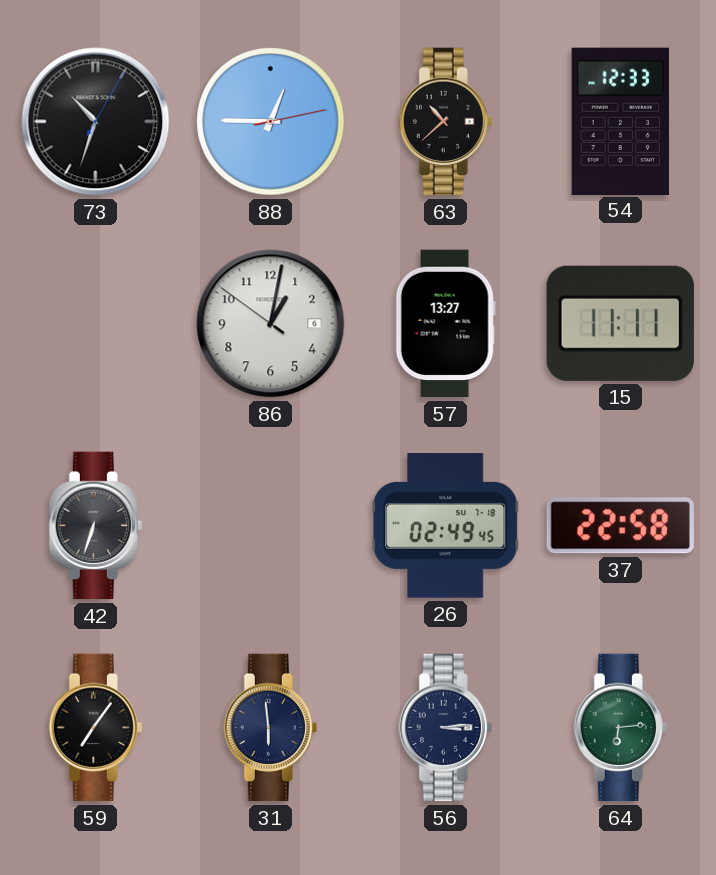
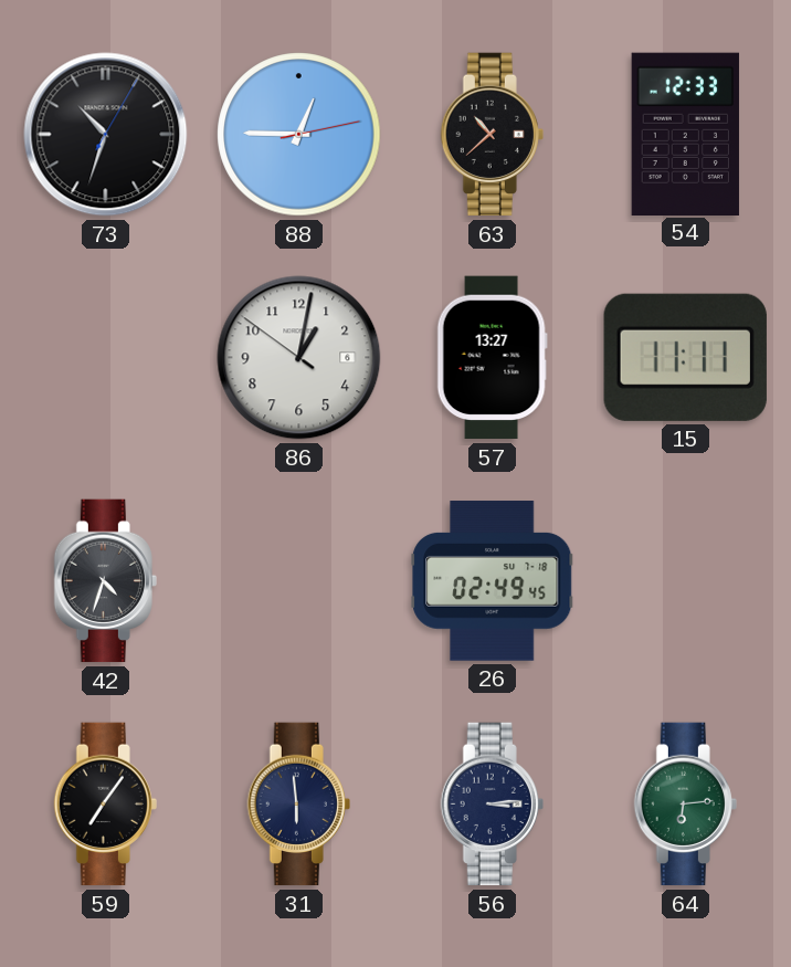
42: 6:33 -> 4:33
37: 22:58 -> none
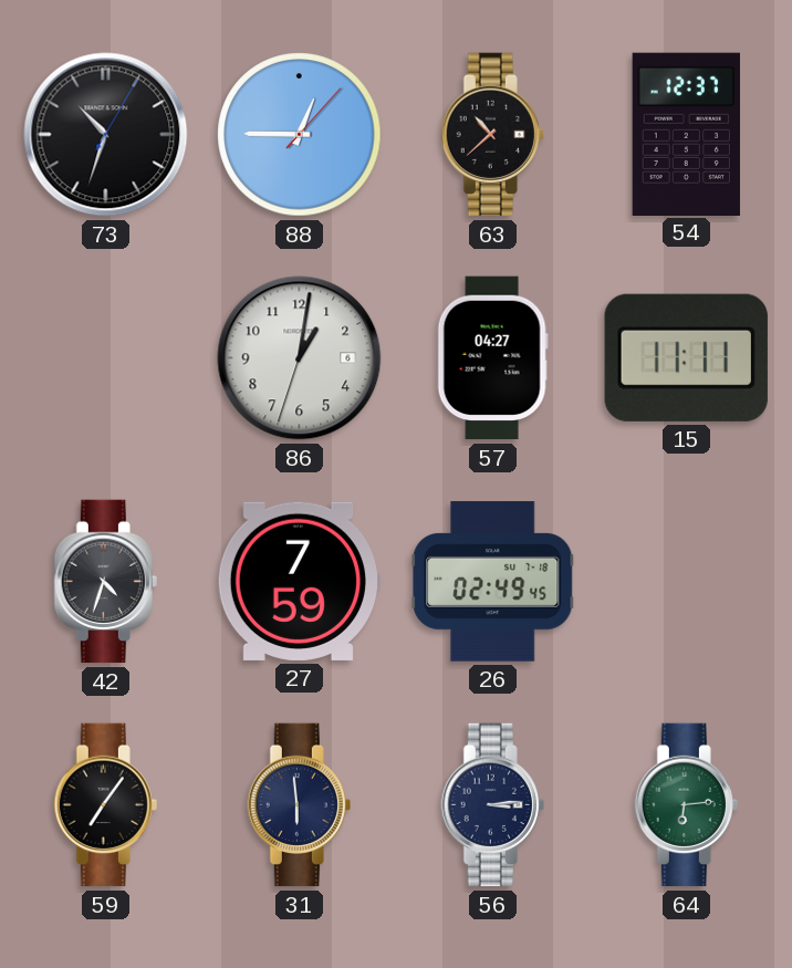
88: 12:45:13 -> 12:45:07
54: 12:33 -> 12:37
86: 1:01:51 -> 1:01:33
57: 13:27 -> 04:27
27: none -> 7:59
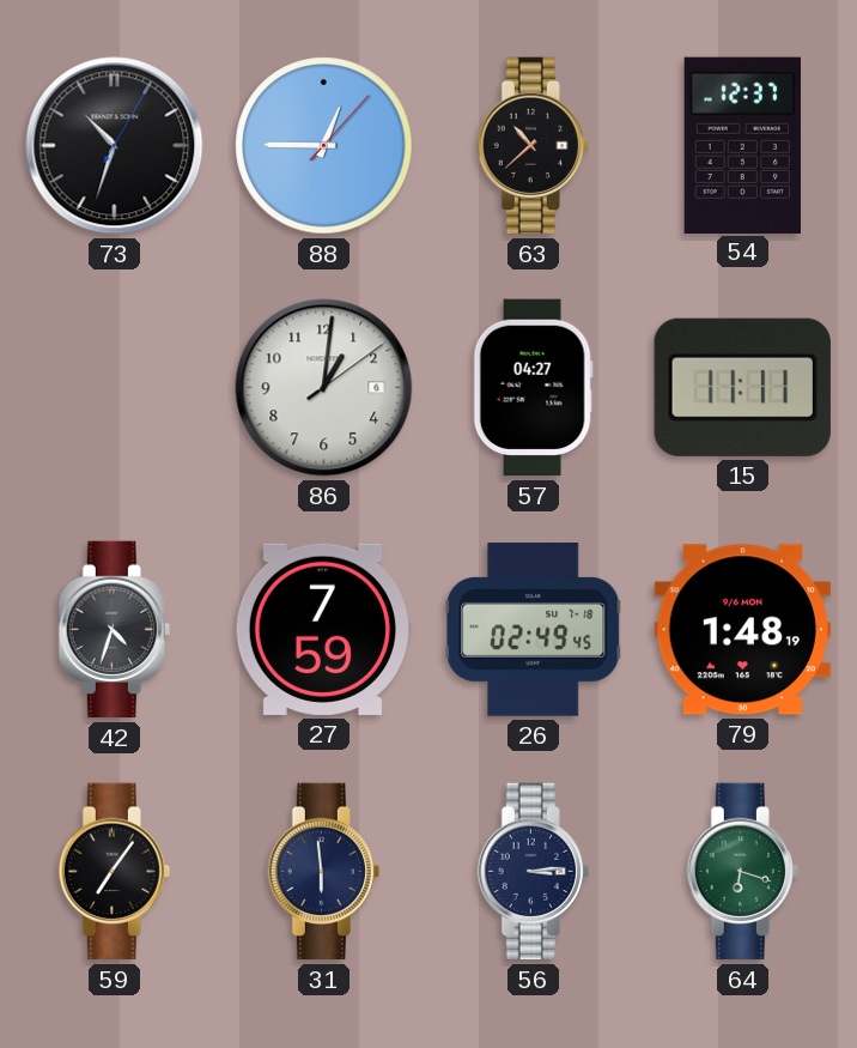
86: 1:01:33 -> 1:01:09
79: none -> 1:48
64: 6:14 -> 6:18
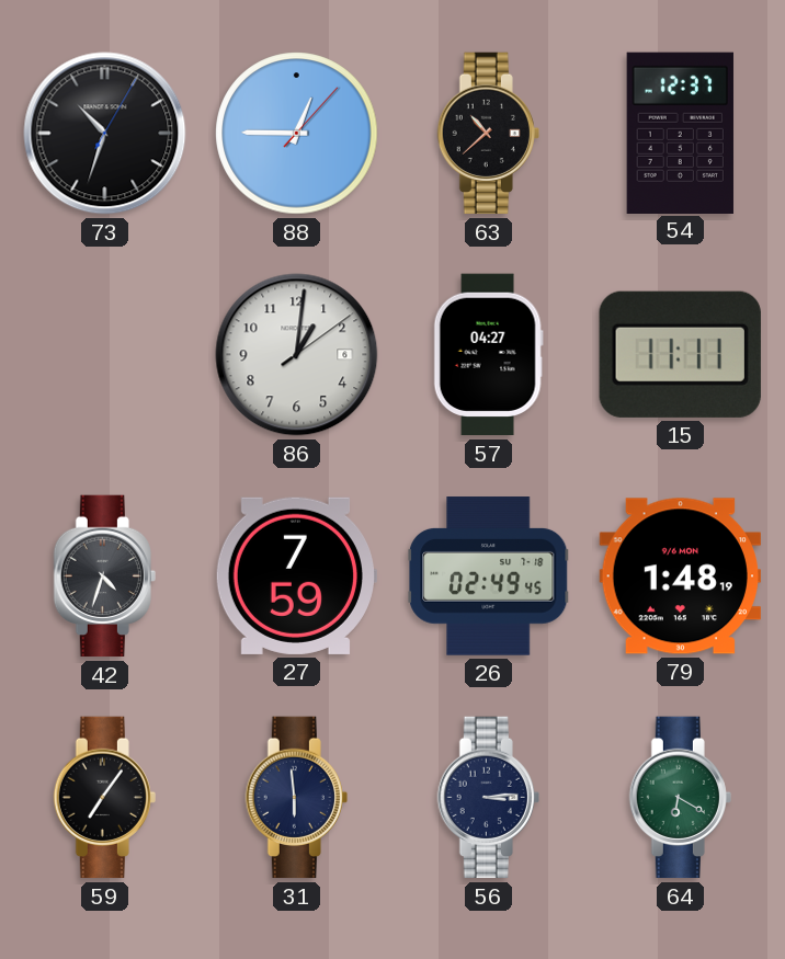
64: 6:18 -> 6:20
